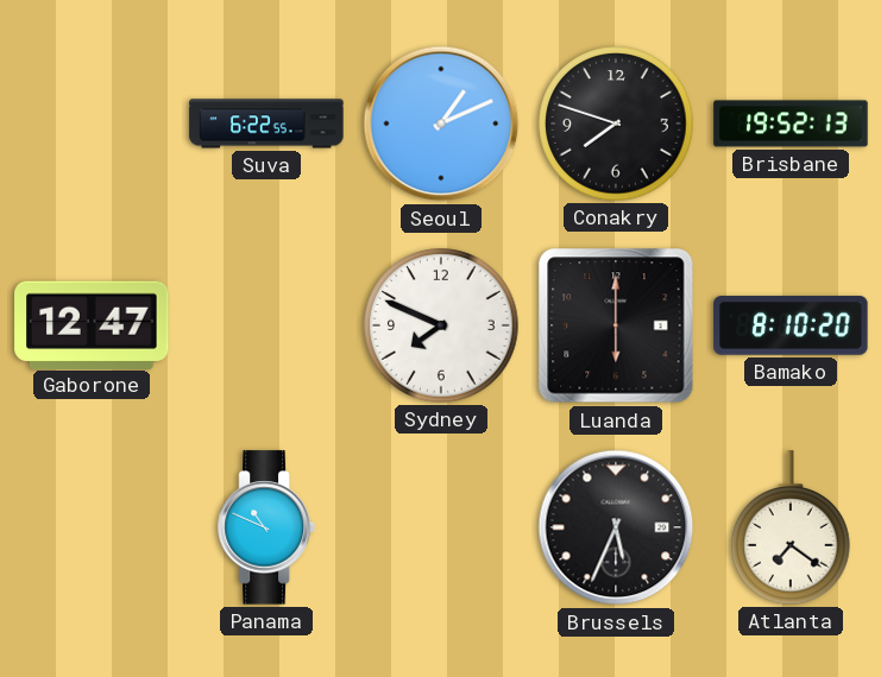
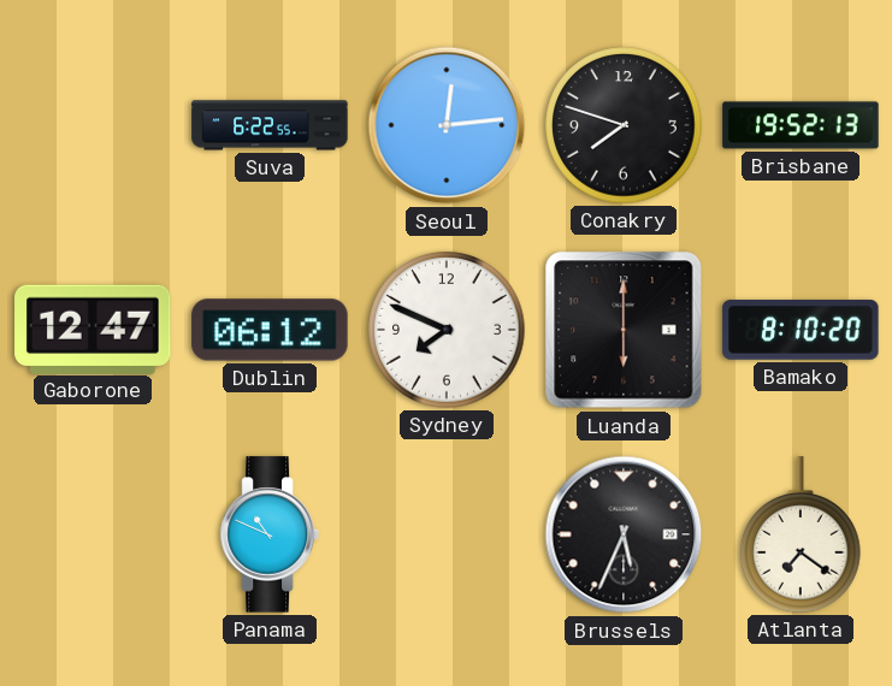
Seoul: 1:11 -> 12:14
Dublin: none -> 06:12
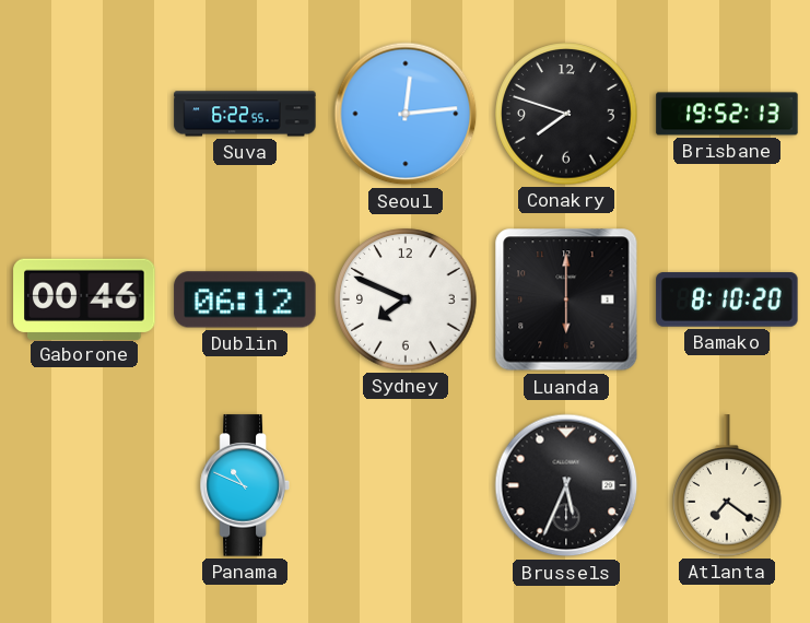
Gaborone: 12:47 -> 00:46
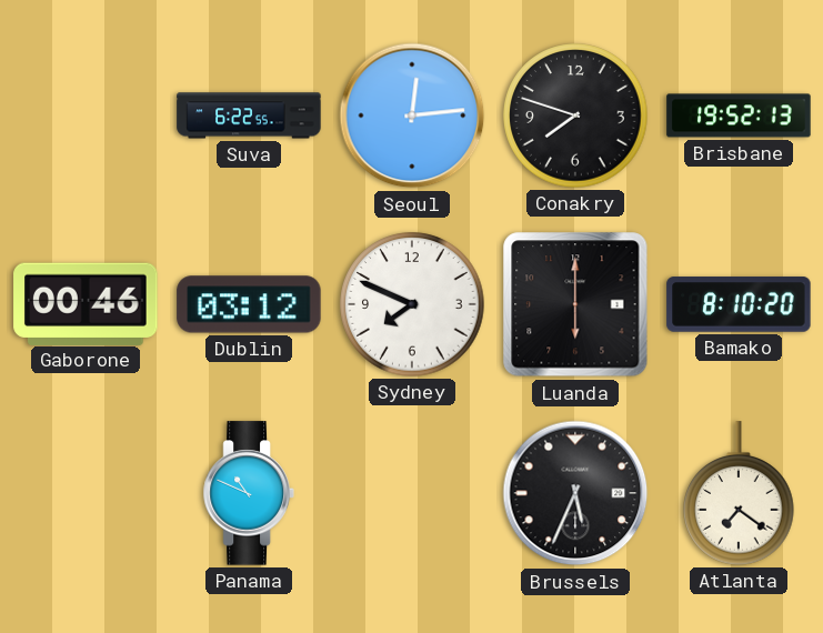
Dublin: 06:12 -> 03:12
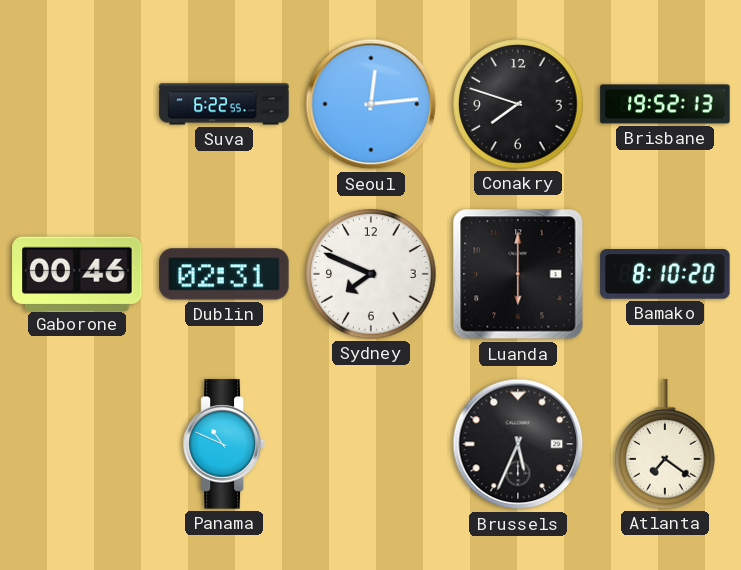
Dublin: 03:12 -> 02:31
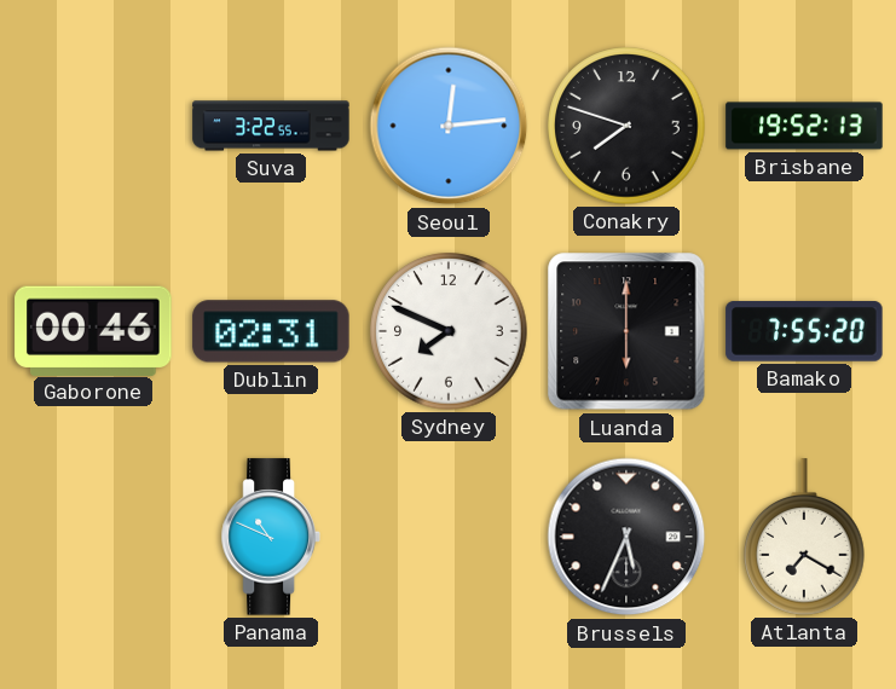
Suva: 6:22 -> 3:22
Bamako: 8:10 -> 7:55
Atlanta: 7:21 -> 7:20
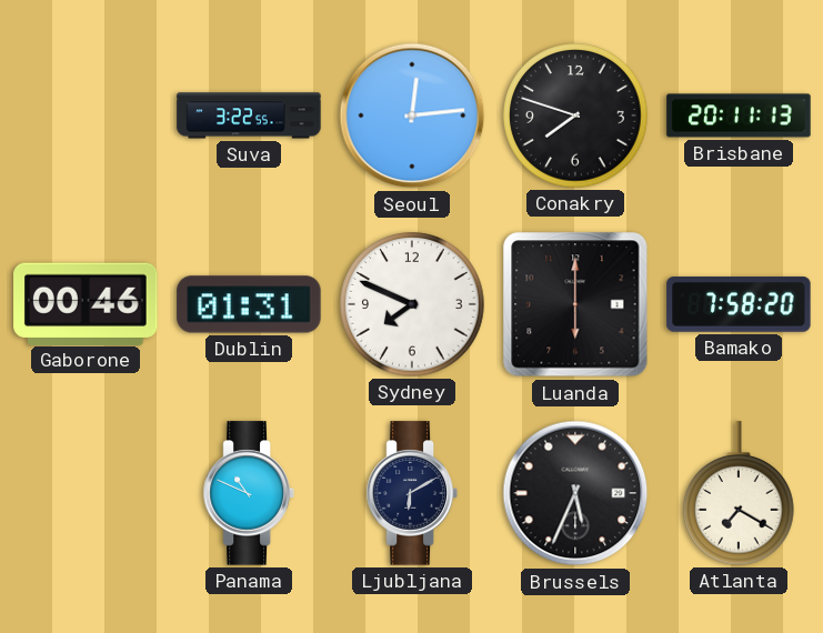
Brisbane: 19:52 -> 20:11
Dublin: 02:31 -> 01:31
Bamako: 7:55 -> 7:58
Ljubljana: none -> 6:10
